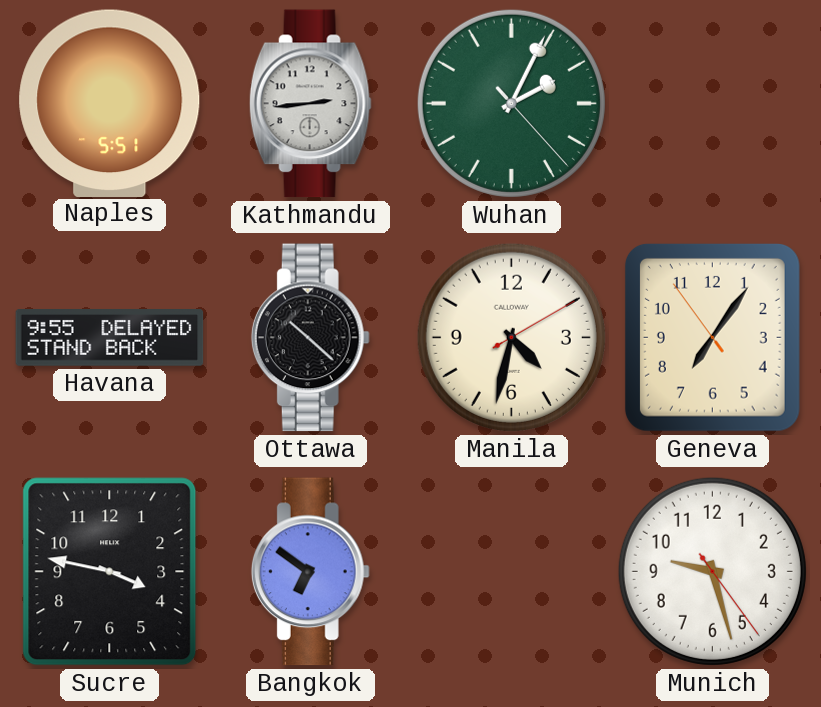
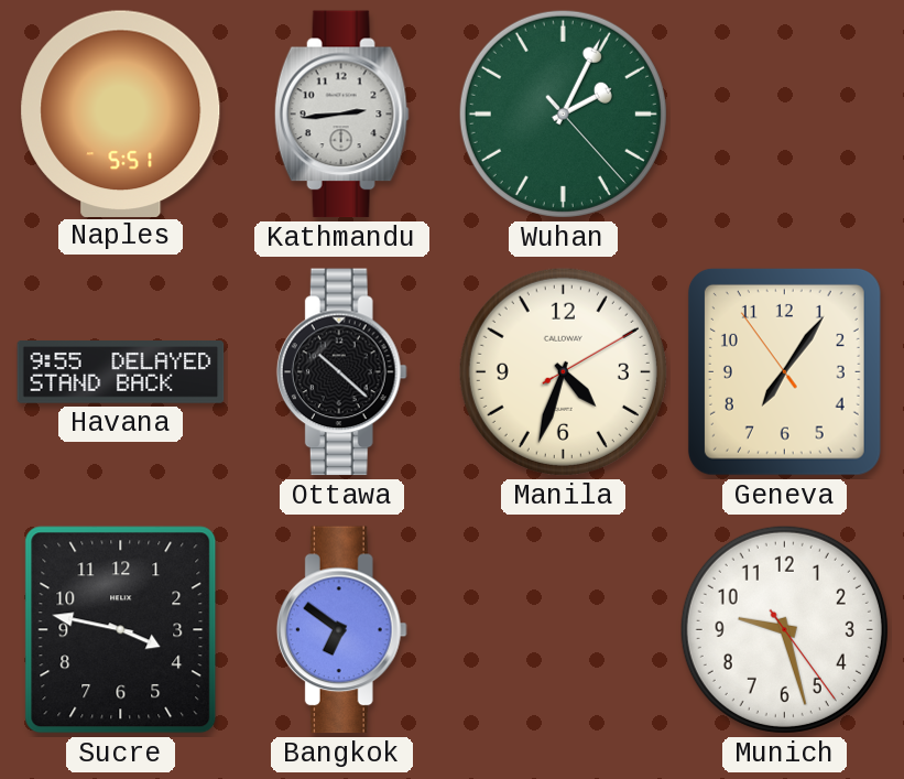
Manila: 4:32 -> 4:33
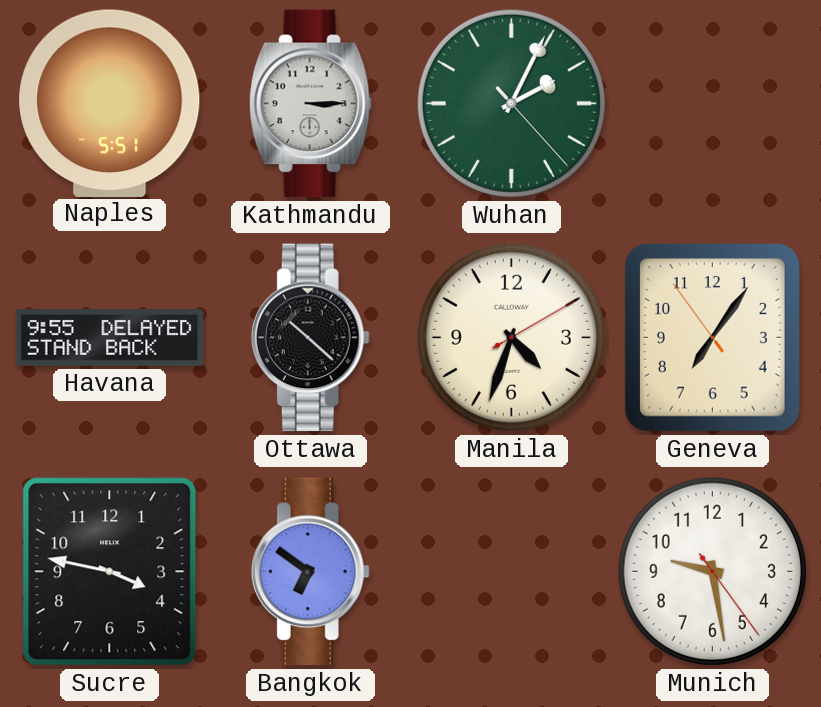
Kathmandu: 2:44 -> 3:15
Munich: 9:27 -> 9:28
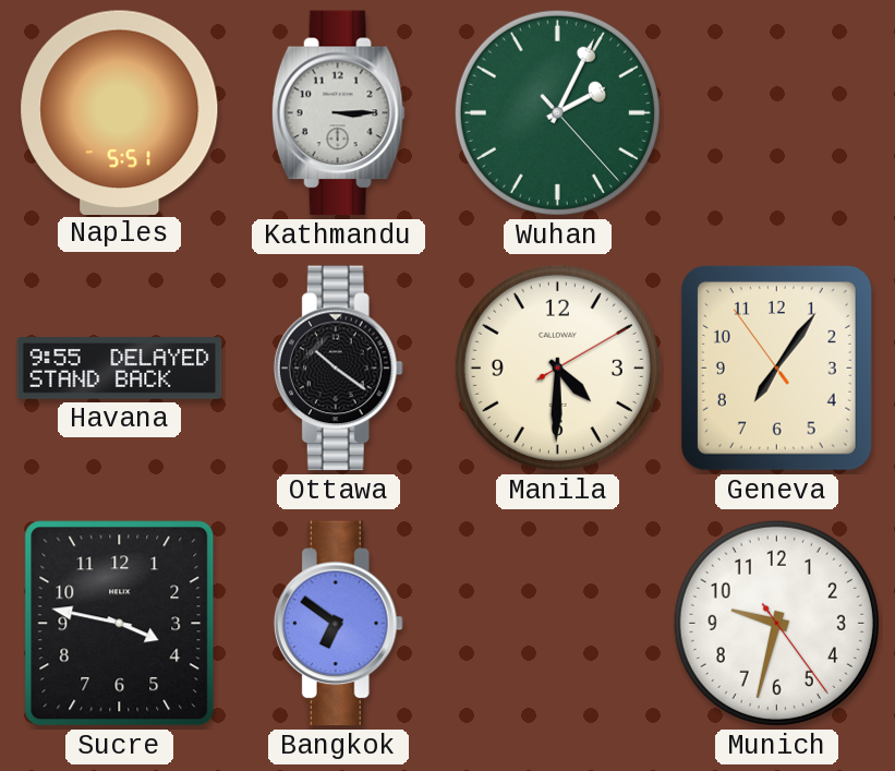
Ottawa: 10:22 -> 10:21
Manila: 4:33 -> 4:30
Munich: 9:28 -> 9:32
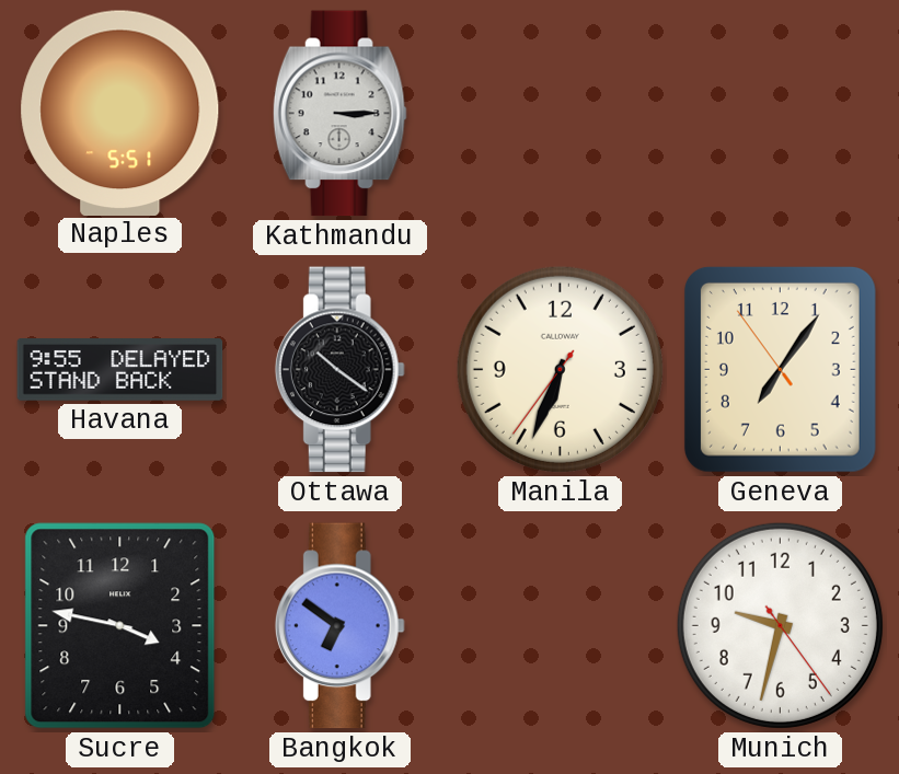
Wuhan: 2:04 -> none
Manila: 4:30 -> 6:33
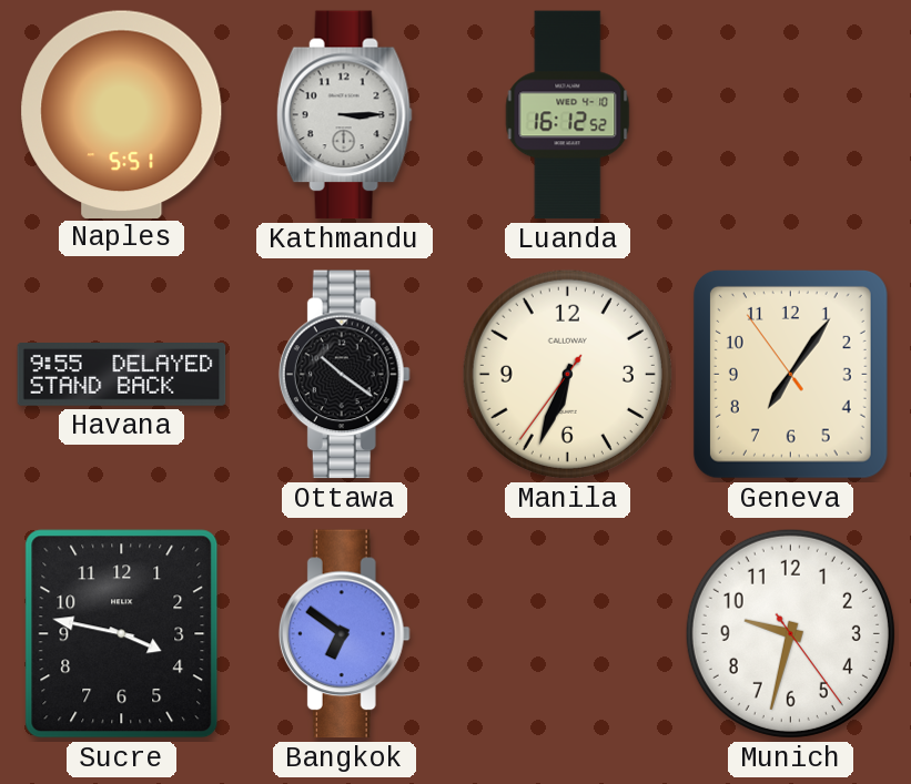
Luanda: none -> 16:12
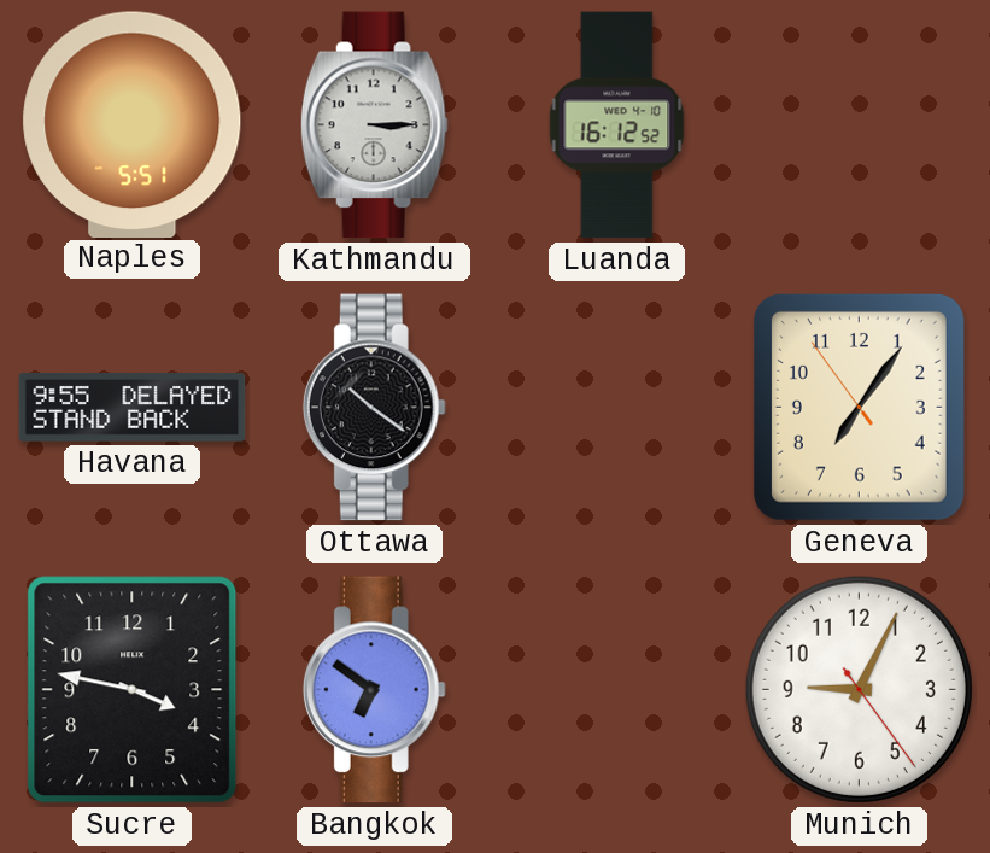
Manila: 6:33 -> none
Munich: 9:32 -> 9:04
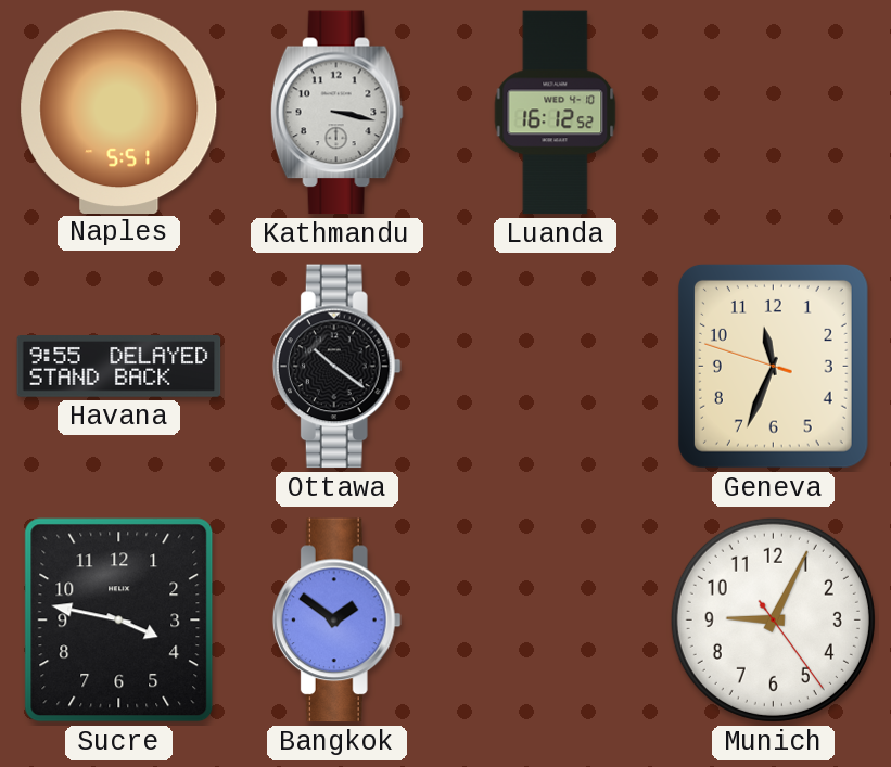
Kathmandu: 3:15 -> 3:17
Geneva: 7:05 -> 11:33
Bangkok: 6:51 -> 1:51
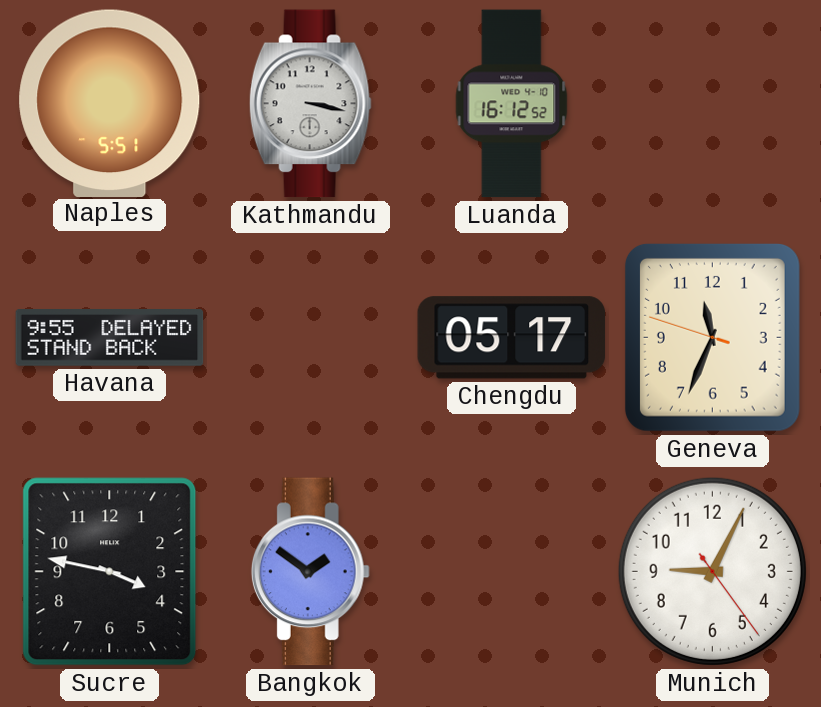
Ottawa: 10:21 -> none
Chengdu: none -> 05:17
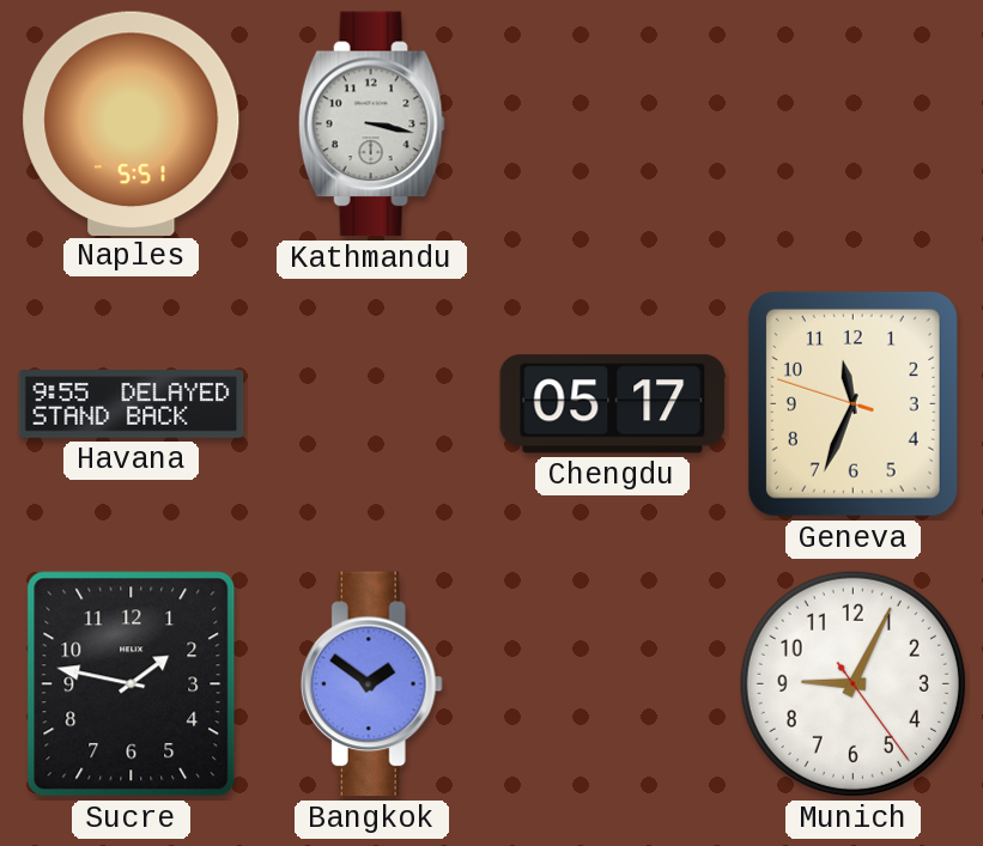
Luanda: 16:12 -> none
Sucre: 3:47 -> 1:47
